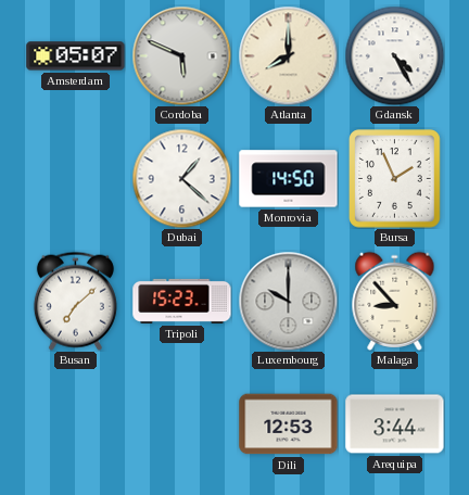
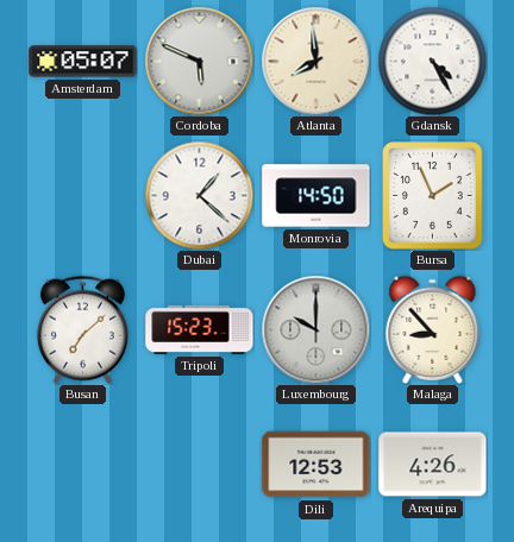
Atlanta: 8:00 -> 7:59
Arequipa: 3:44 -> 4:26
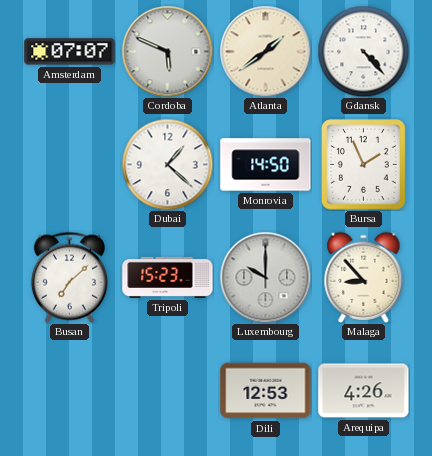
Amsterdam: 05:07 -> 07:07
Atlanta: 7:59 -> 1:39
Gdansk: 4:25 -> 4:23
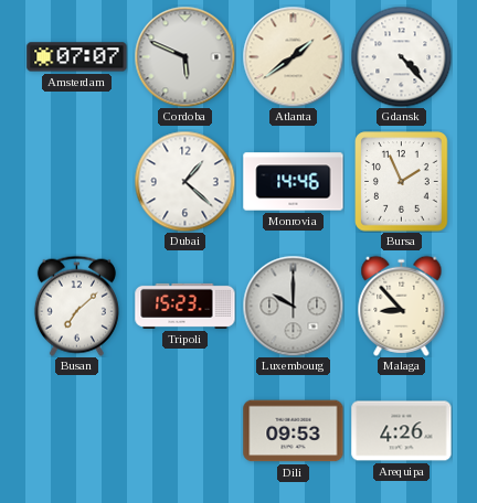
Monrovia: 14:50 -> 14:46
Dili: 12:53 -> 09:53
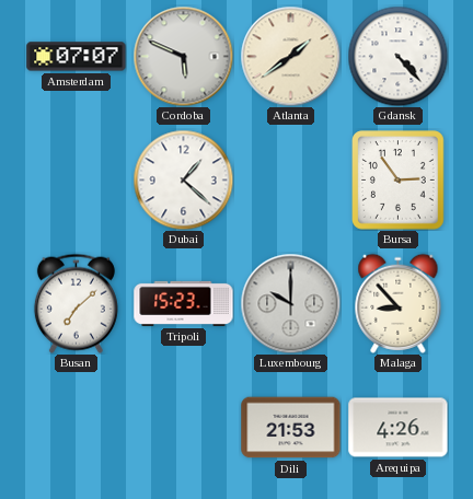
Monrovia: 14:46 -> none
Bursa: 1:56 -> 2:54
Dili: 09:53 -> 21:53
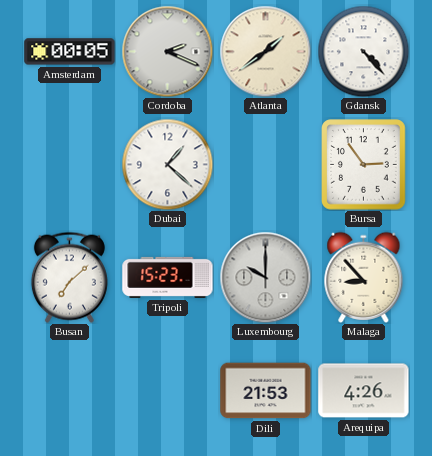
Amsterdam: 07:07 -> 00:05
Cordoba: 5:49 -> 2:19
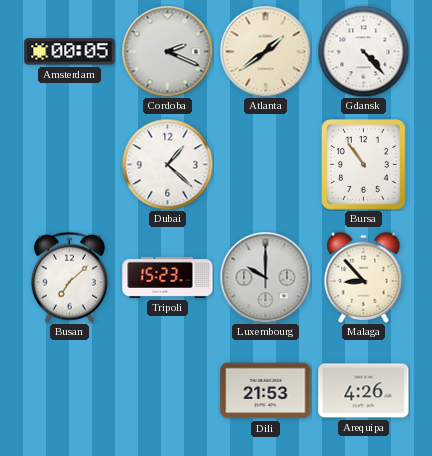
Bursa: 2:54 -> 10:54
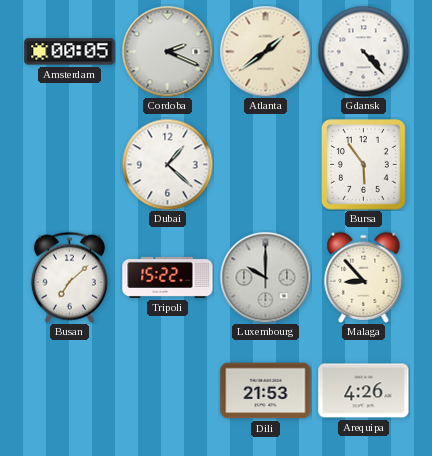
Bursa: 10:54 -> 5:54
Tripoli: 15:23 -> 15:22
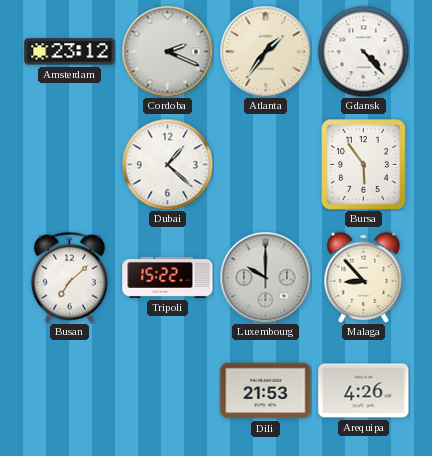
Amsterdam: 00:05 -> 23:12
Atlanta: 1:39 -> 1:36
